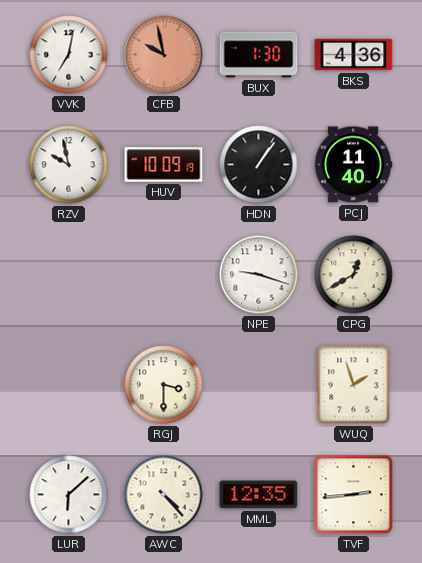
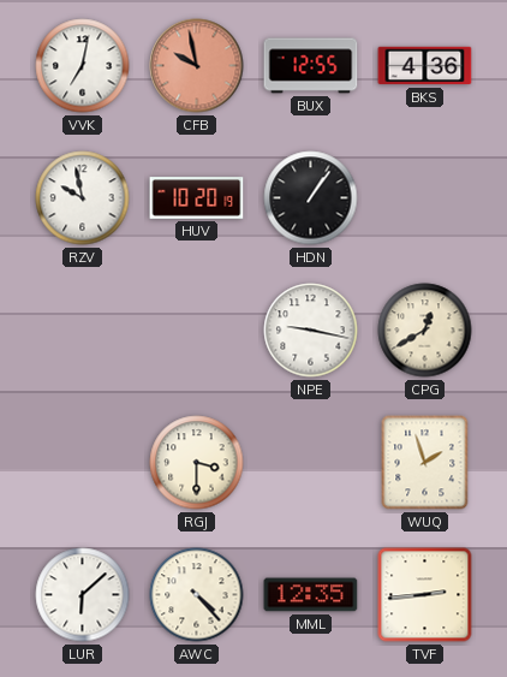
BUX: 1:30 -> 12:55
HUV: 10:09 -> 10:20
PCJ: 11:40 -> none
NPE: 9:18 -> 9:17
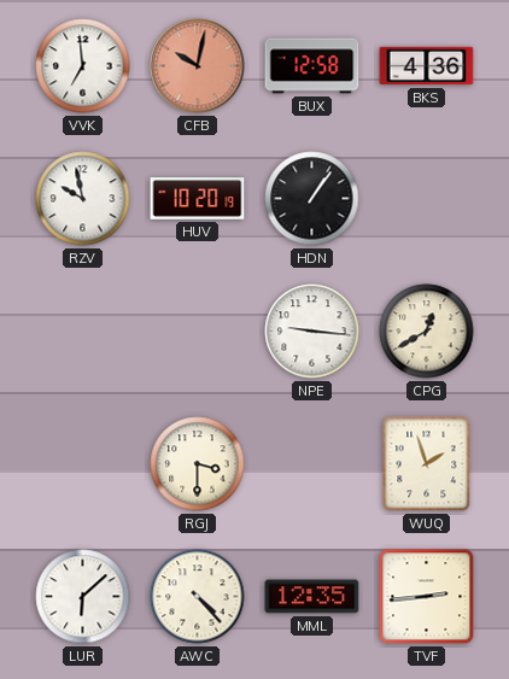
VVK: 7:02 -> 6:59
CFB: 9:58 -> 10:02
BUX: 12:55 -> 12:58
NPE: 9:17 -> 9:16
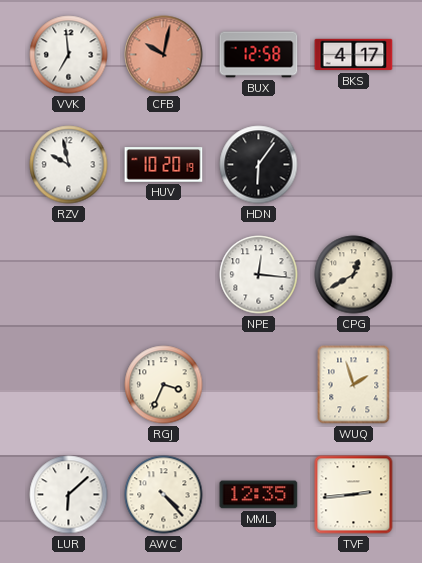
BKS: 4:36 -> 4:17
HDN: 1:06 -> 6:06
NPE: 9:16 -> 12:16
RGJ: 3:30 -> 3:34
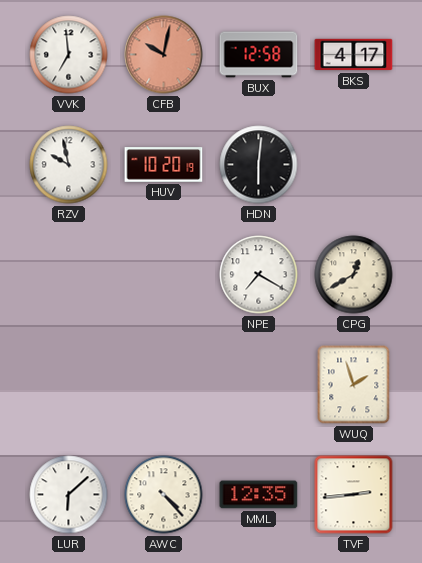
HDN: 6:06 -> 6:01
NPE: 12:16 -> 7:20
RGJ: 3:34 -> none
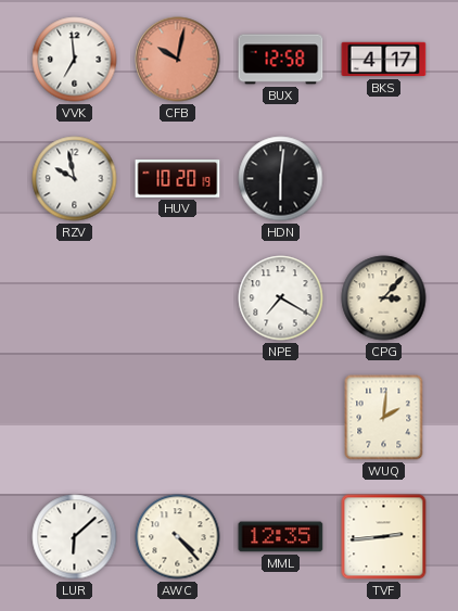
CPG: 12:40 -> 3:07
WUQ: 1:57 -> 2:01
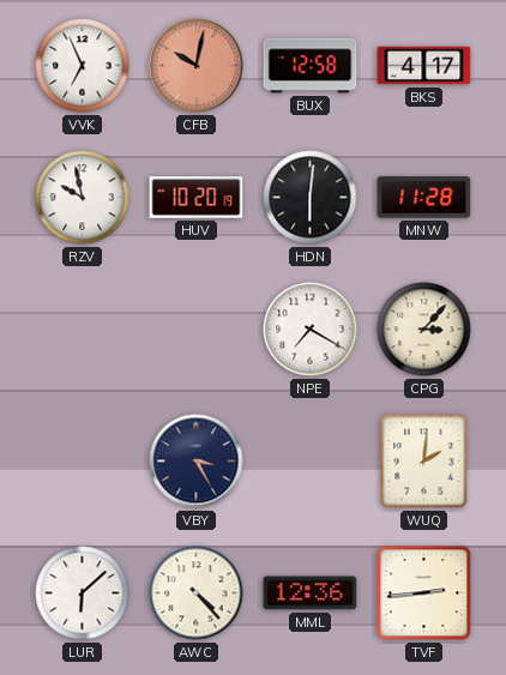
VVK: 6:59 -> 6:56
MNW: none -> 11:28
VBY: none -> 3:25
MML: 12:35 -> 12:36
